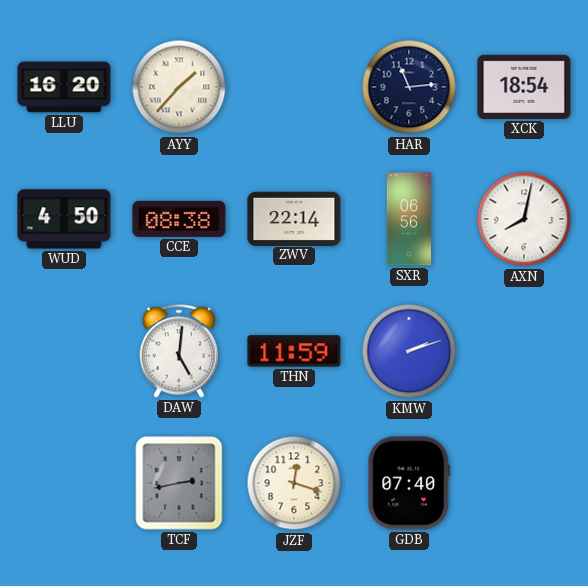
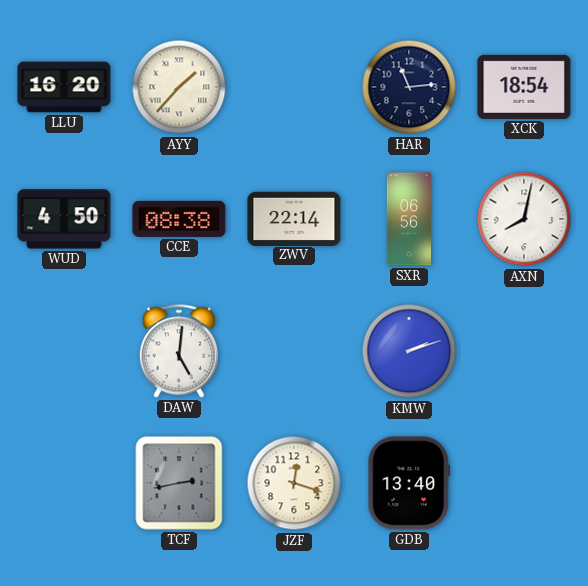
THN: 11:59 -> none
GDB: 07:40 -> 13:40
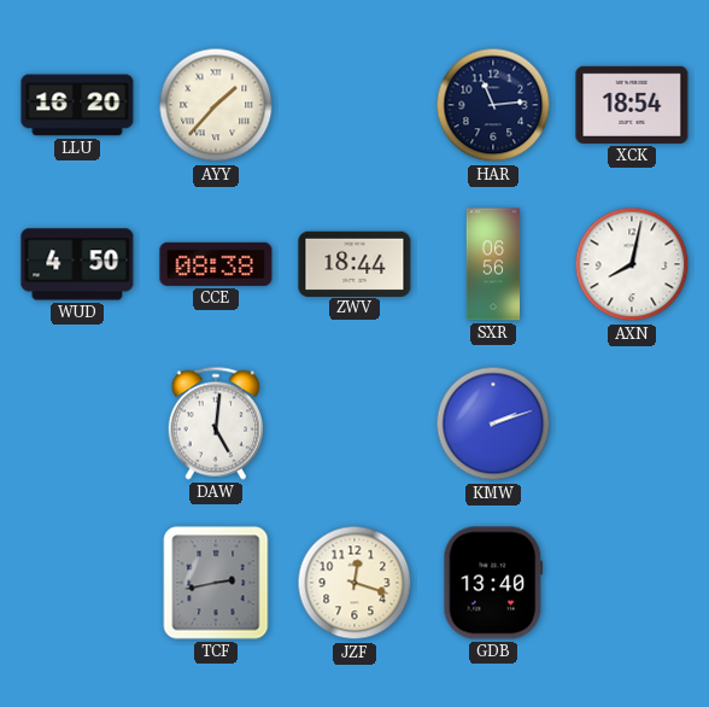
ZWV: 22:14 -> 18:44
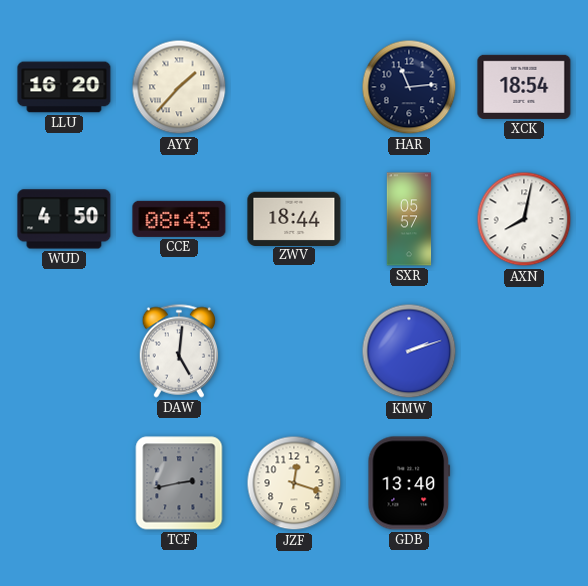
CCE: 08:38 -> 08:43
SXR: 06:56 -> 05:57
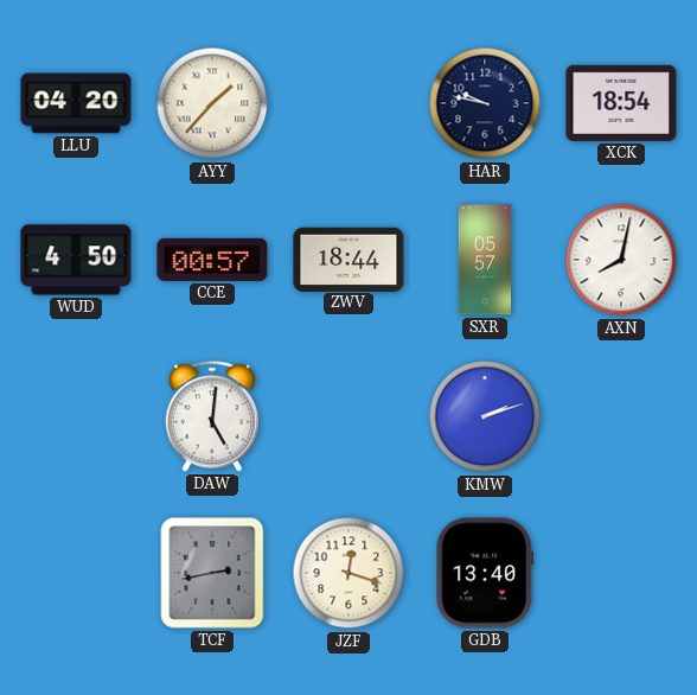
LLU: 16:20 -> 04:20
HAR: 11:14 -> 9:47
CCE: 08:43 -> 00:57
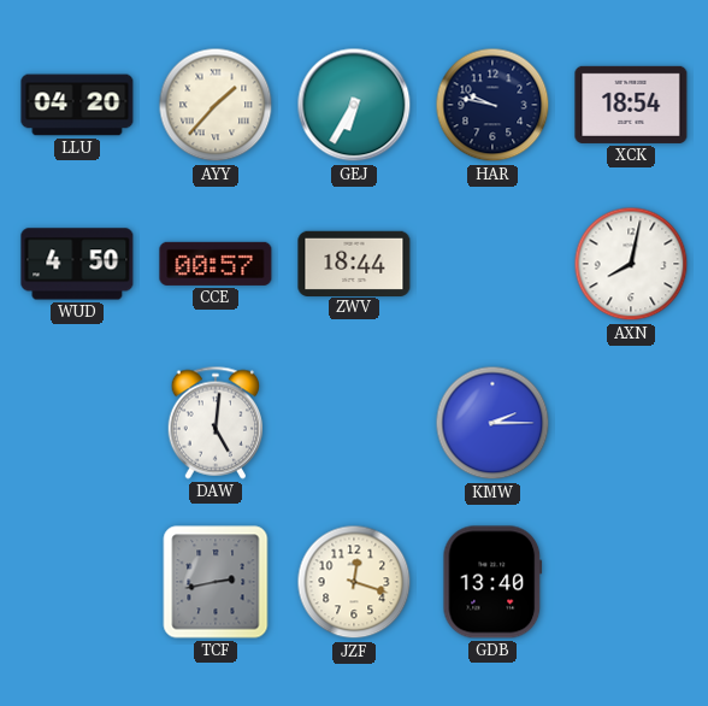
GEJ: none -> 6:35
SXR: 05:57 -> none
KMW: 2:12 -> 2:15
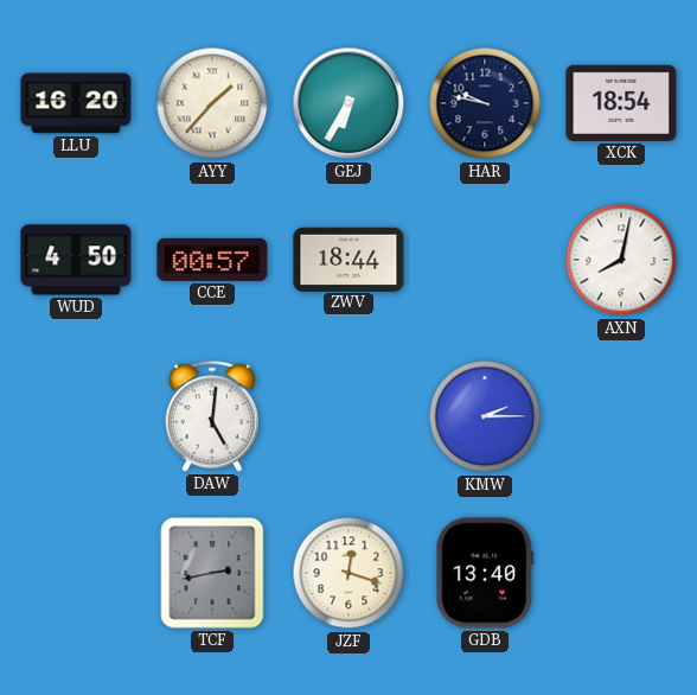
LLU: 04:20 -> 16:20
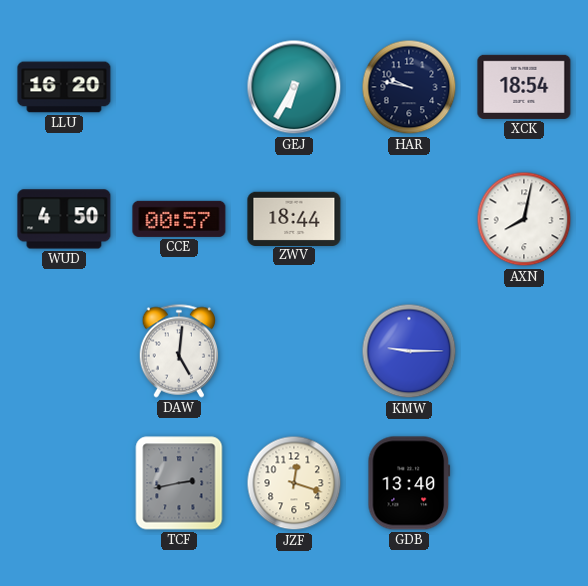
AYY: 1:37 -> none
KMW: 2:15 -> 9:15
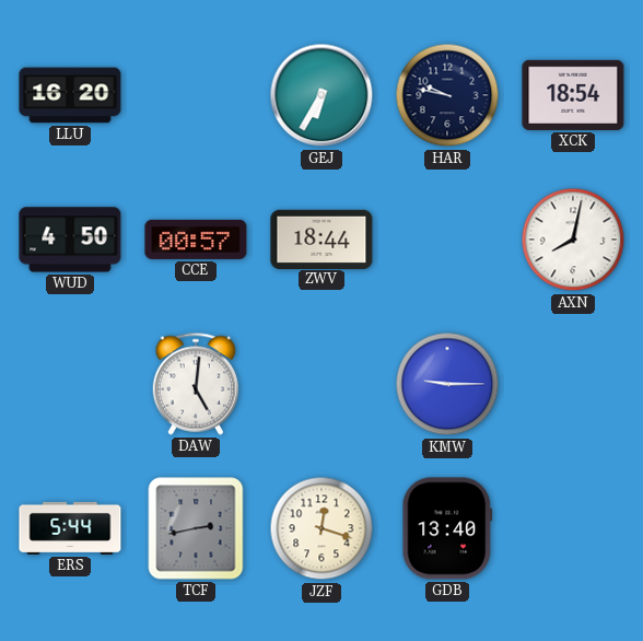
ERS: none -> 5:44
